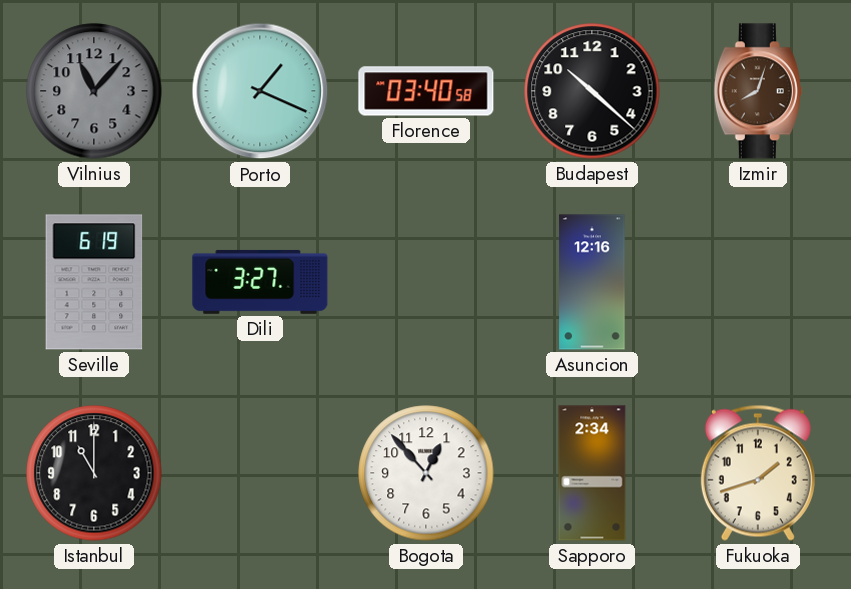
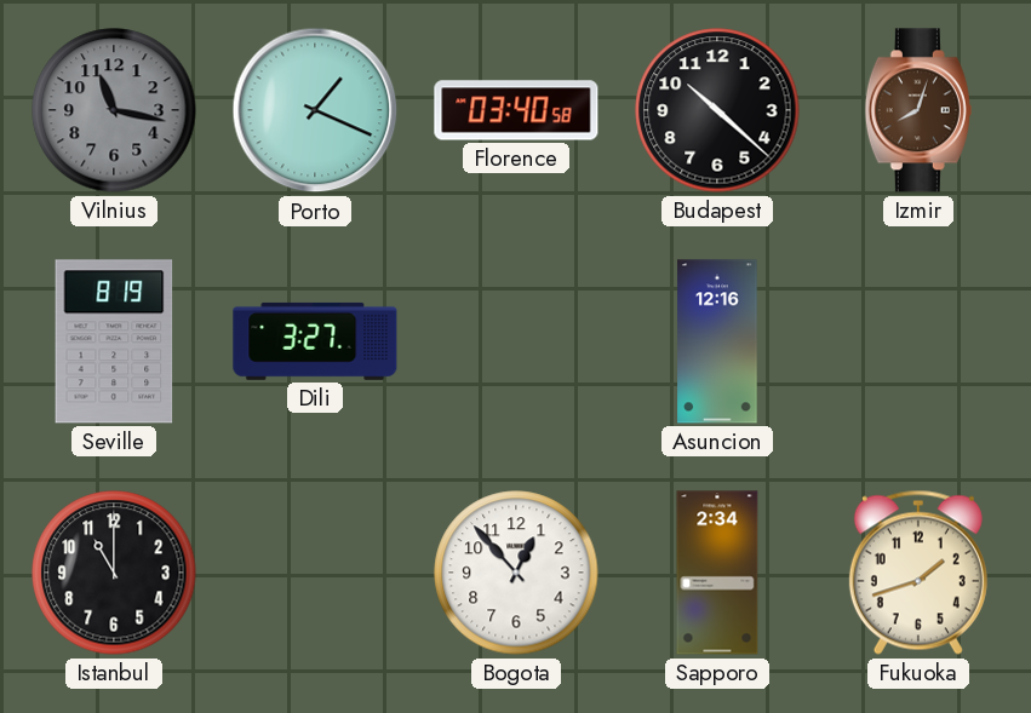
Vilnius: 11:07 -> 11:17
Seville: 6:19 -> 8:19
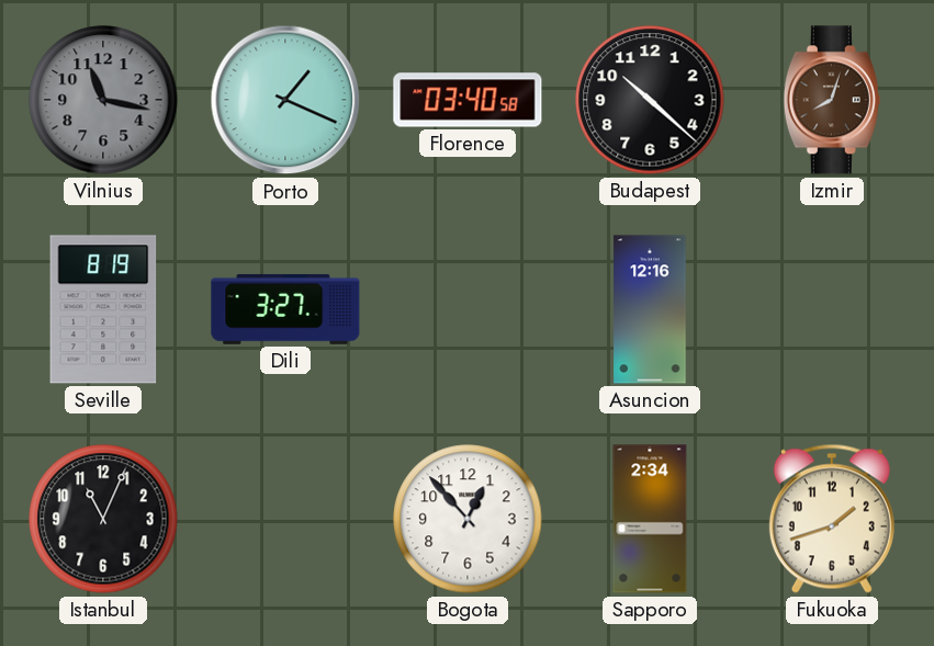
Istanbul: 11:00 -> 11:04
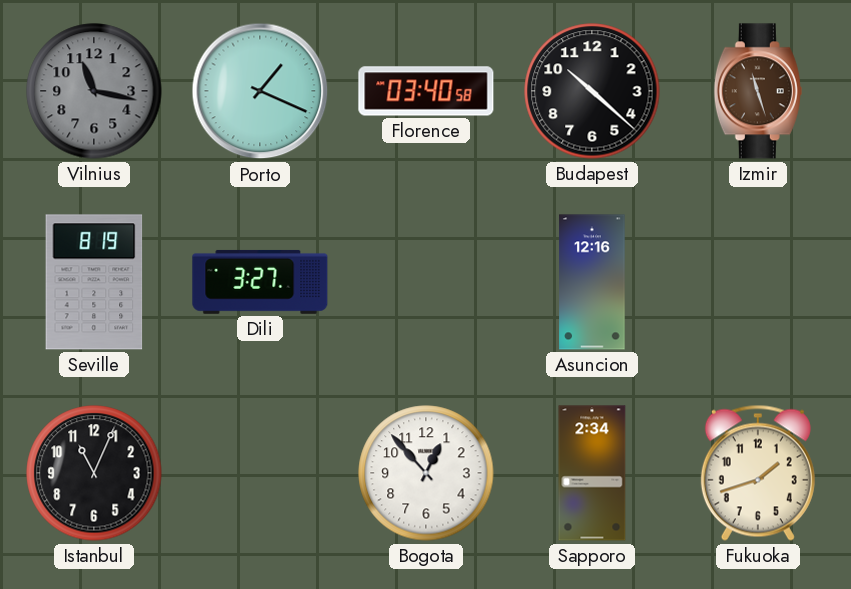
Izmir: 8:03 -> 11:27
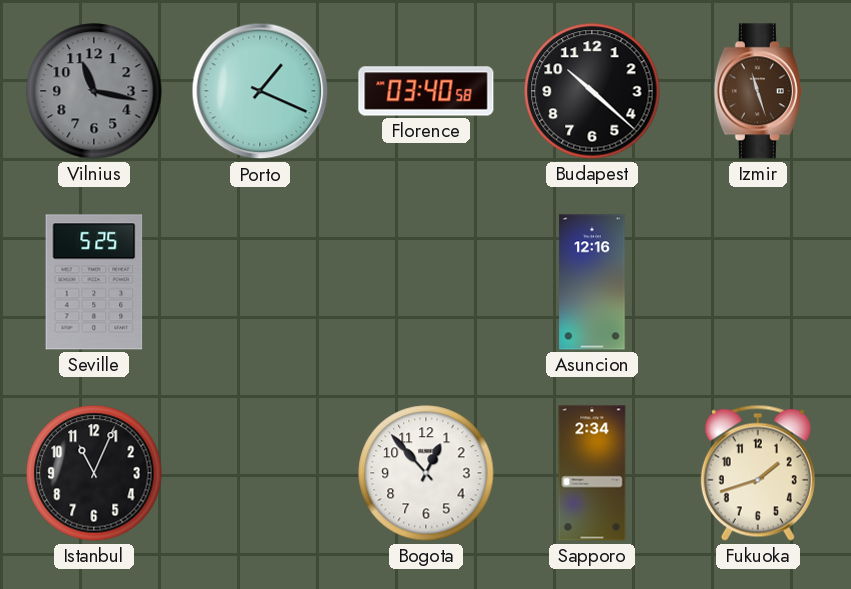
Seville: 8:19 -> 5:25
Dili: 3:27 -> none
